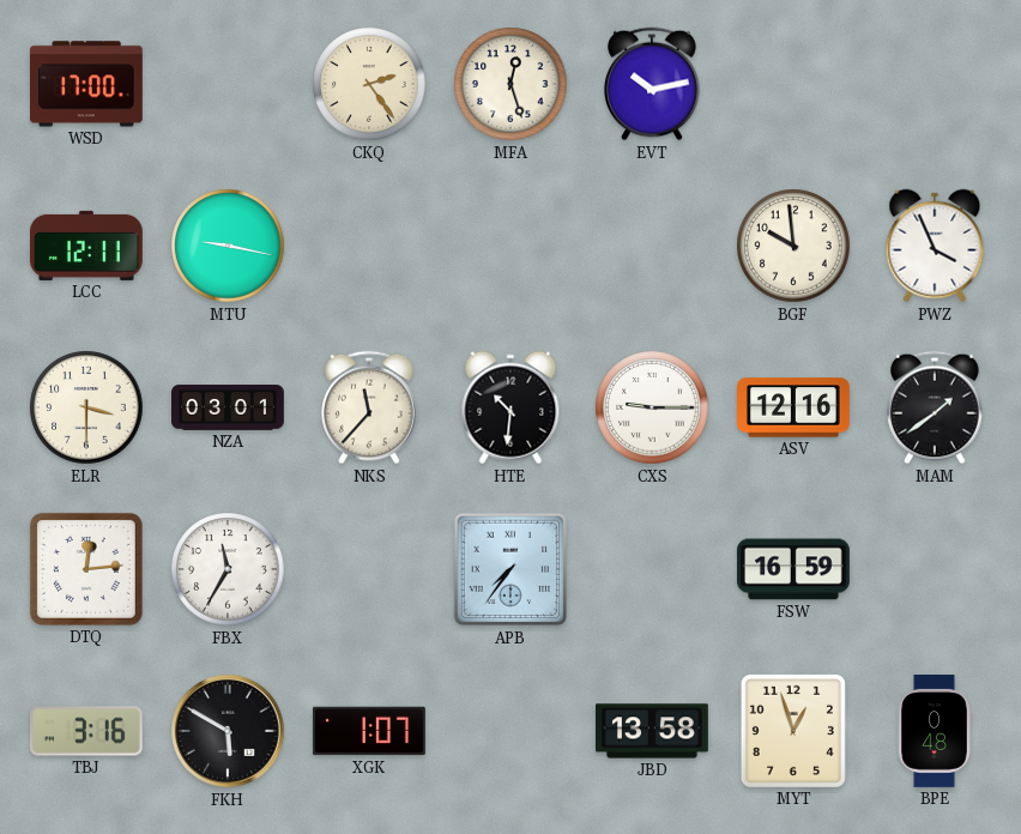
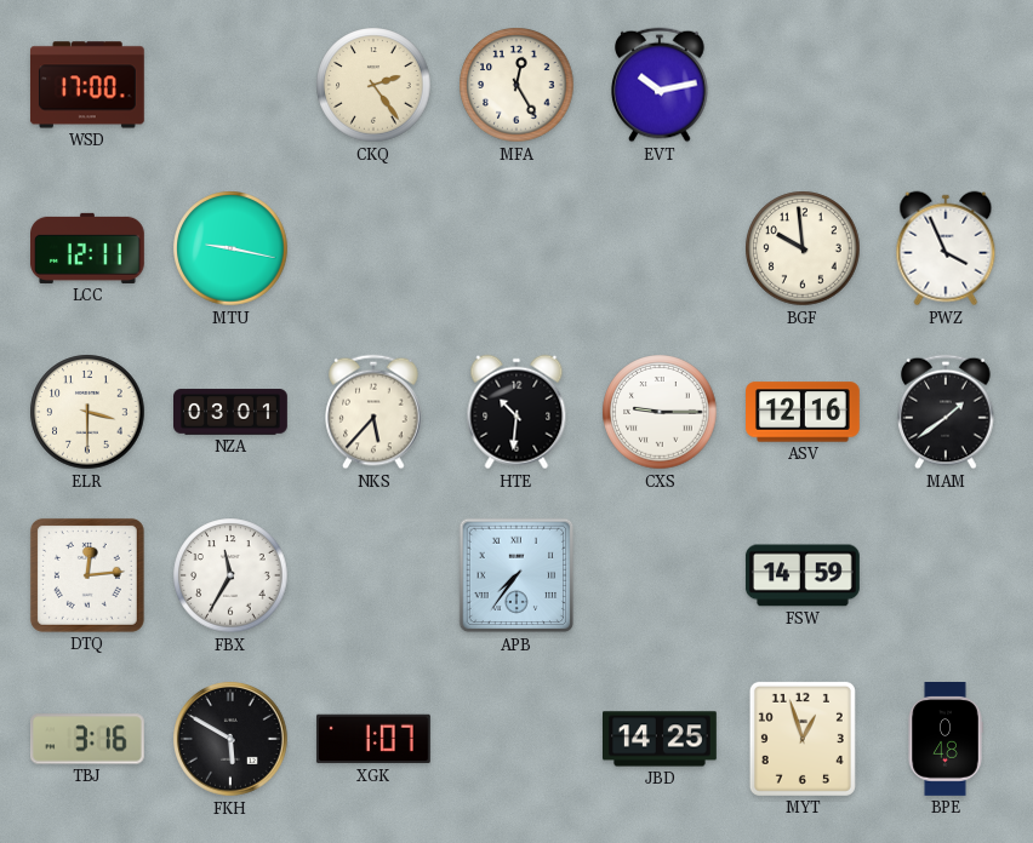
MFA: 12:27 -> 12:25
NKS: 11:37 -> 5:37
FSW: 16:59 -> 14:59
JBD: 13:58 -> 14:25
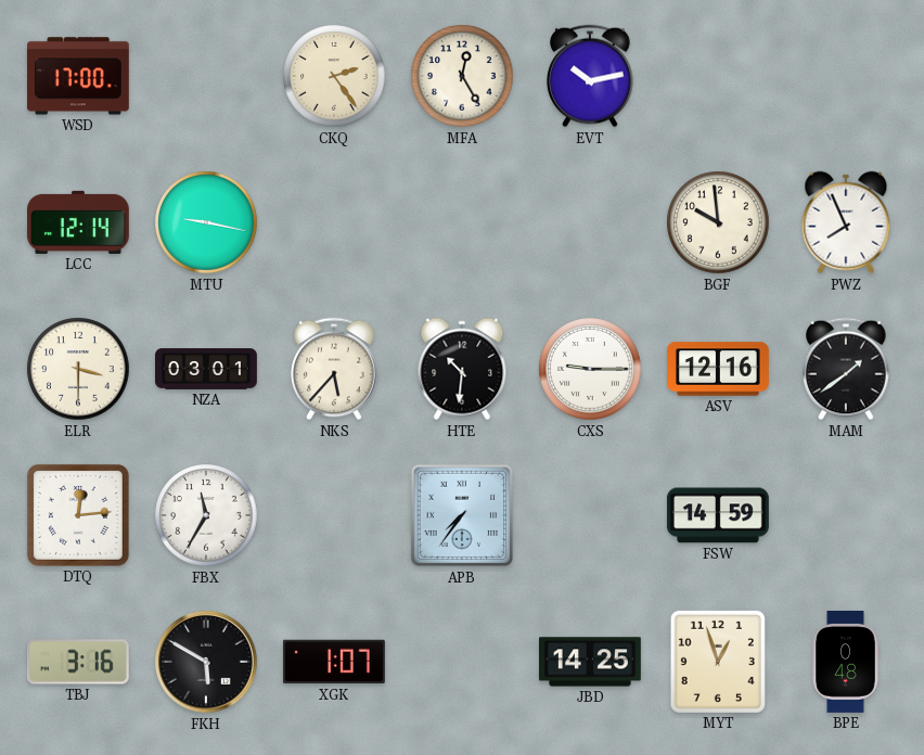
LCC: 12:11 -> 12:14
PWZ: 3:56 -> 7:56
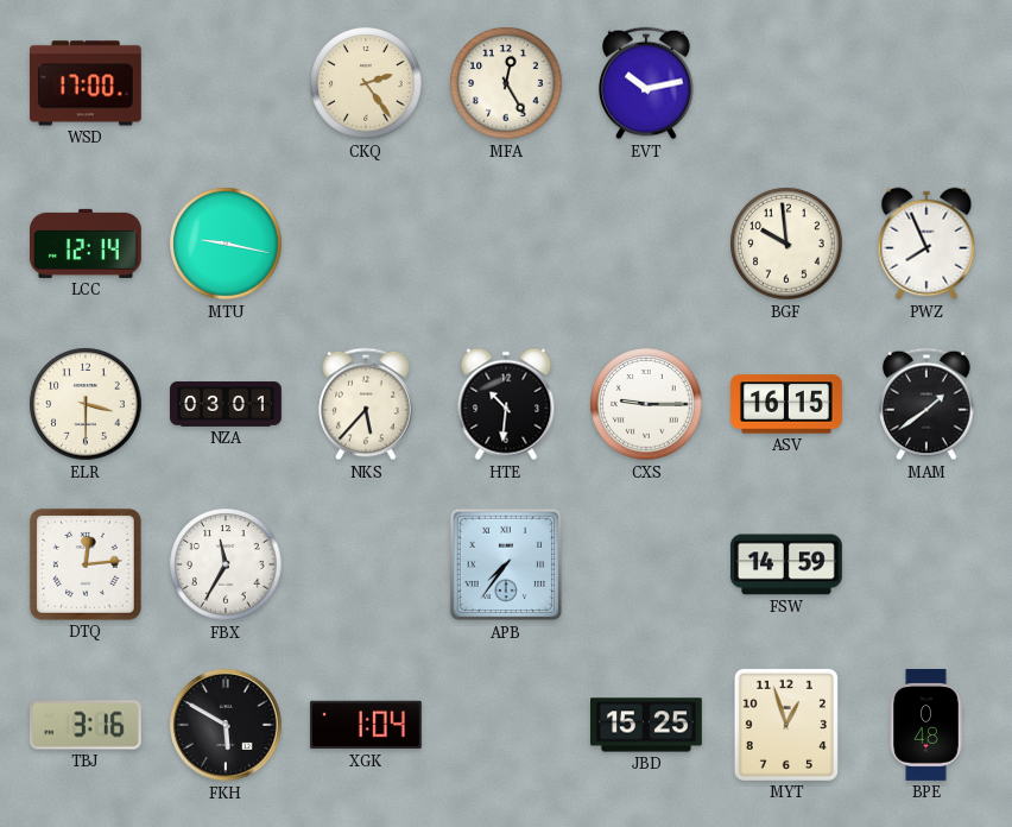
ASV: 12:16 -> 16:15
XGK: 1:07 -> 1:04
JBD: 14:25 -> 15:25
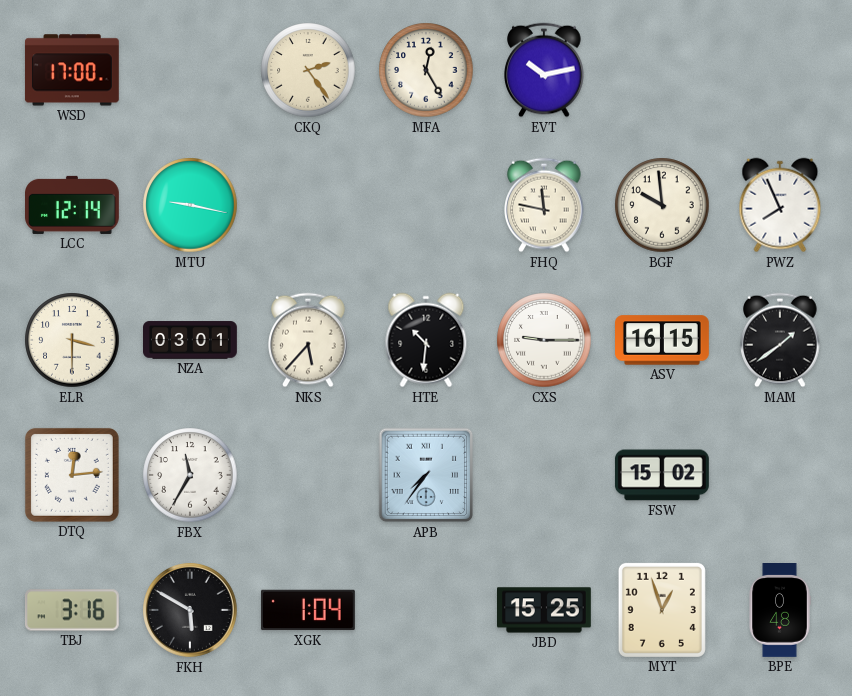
FHQ: none -> 11:47
FSW: 14:59 -> 15:02
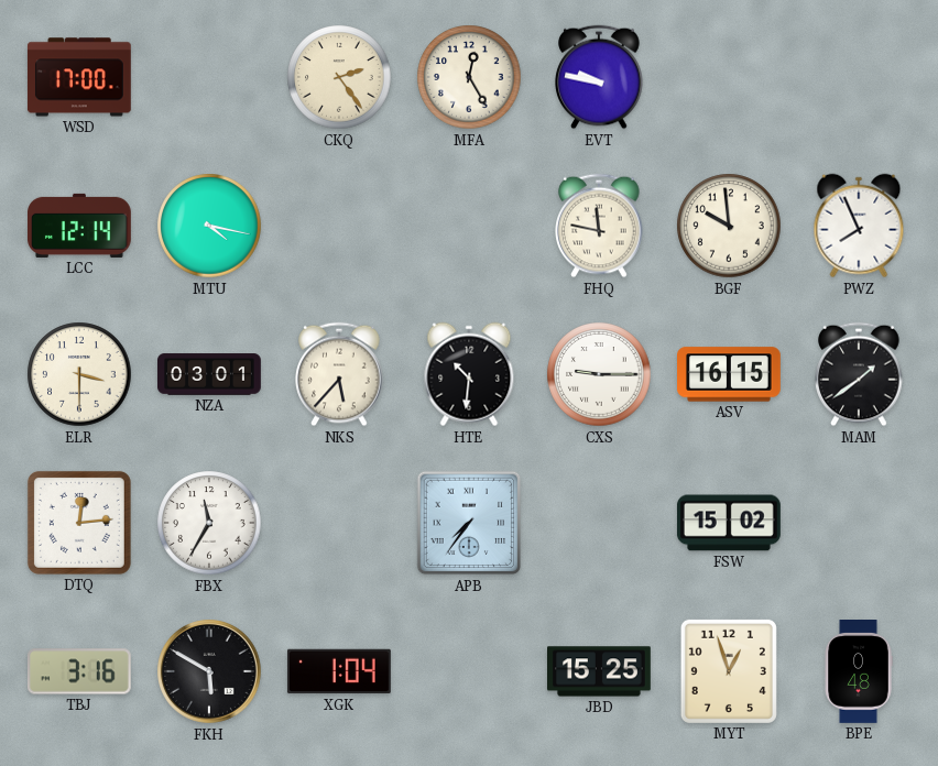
EVT: 10:13 -> 9:47
MTU: 9:17 -> 4:17
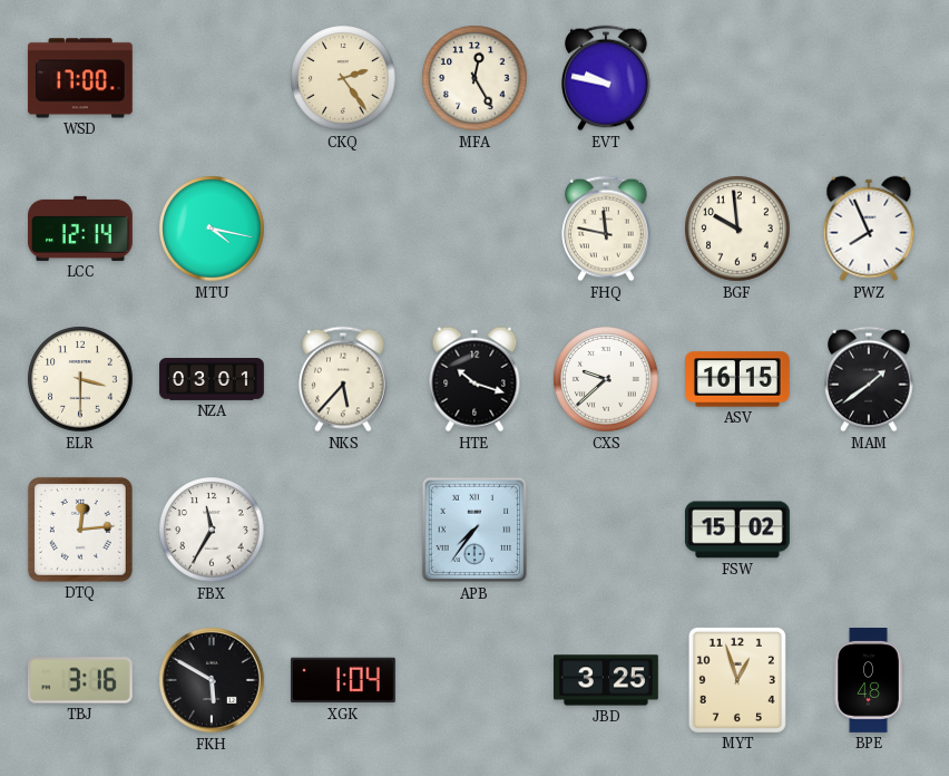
HTE: 10:31 -> 10:18
CXS: 9:15 -> 9:38
JBD: 15:25 -> 3:25
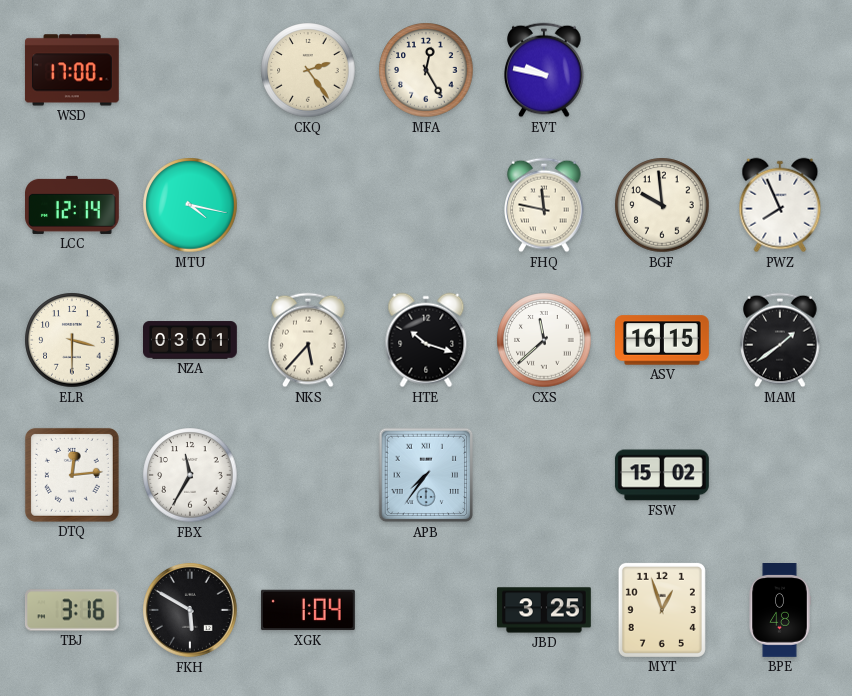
CXS: 9:38 -> 11:38
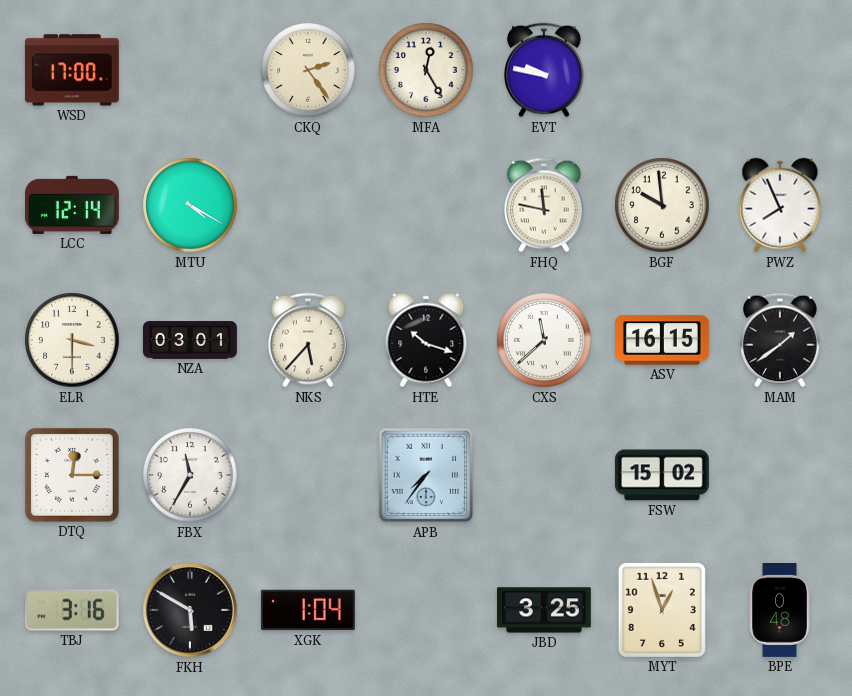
MTU: 4:17 -> 4:20
DTQ: 12:14 -> 12:15
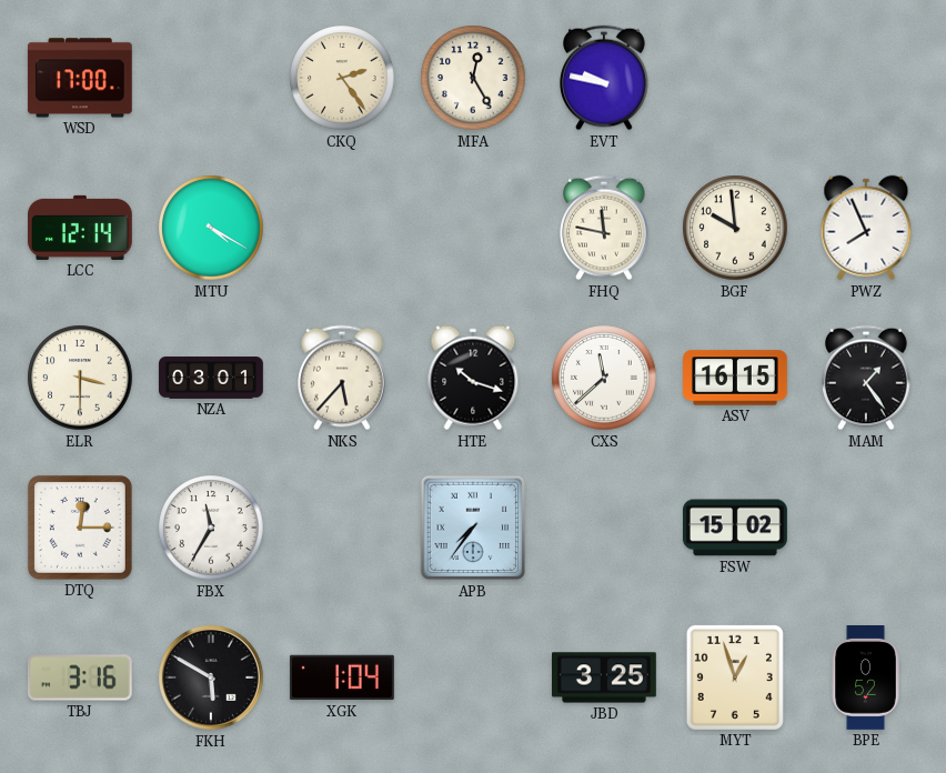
MAM: 1:39 -> 1:24
BPE: 0:48 -> 0:52
